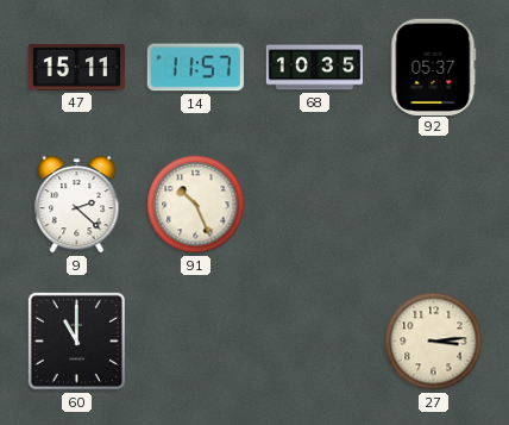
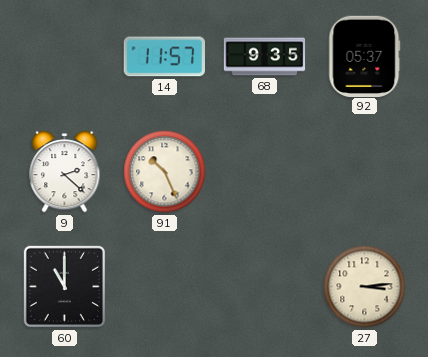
47: 15:11 -> none
68: 10:35 -> 9:35
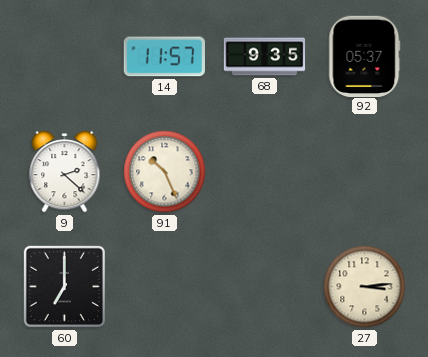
60: 11:00 -> 7:00
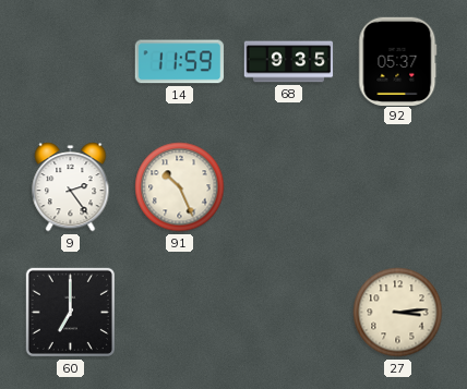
14: 11:57 -> 11:59
9: 2:22 -> 2:24
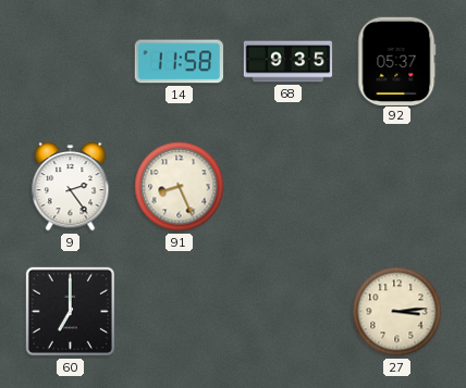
14: 11:59 -> 11:58
91: 10:26 -> 8:26
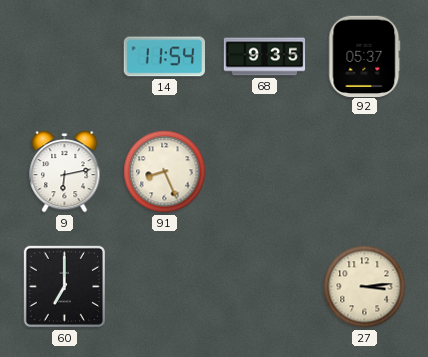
14: 11:58 -> 11:54
9: 2:24 -> 6:13
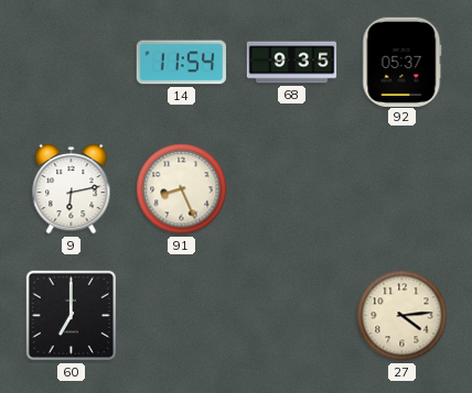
27: 3:14 -> 4:14
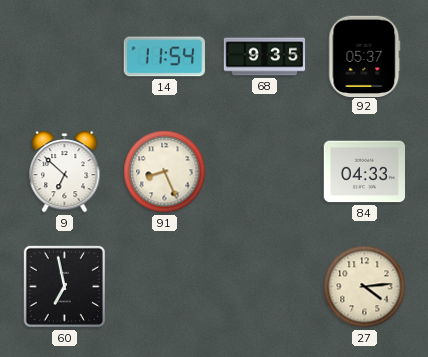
9: 6:13 -> 6:52
84: none -> 04:33
60: 7:00 -> 6:58
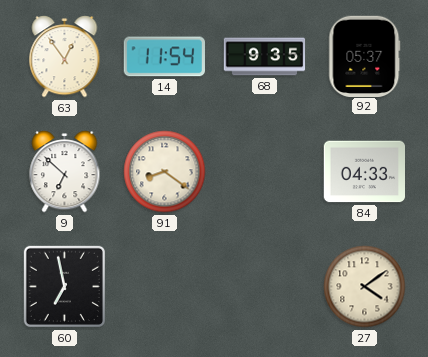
63: none -> 12:54
91: 8:26 -> 8:21
27: 4:14 -> 4:09
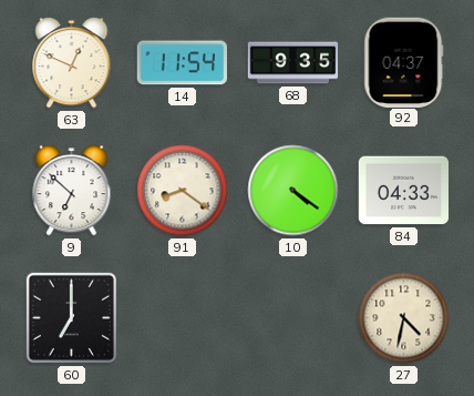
63: 12:54 -> 12:49
92: 05:37 -> 04:37
10: none -> 4:21
60: 6:58 -> 7:00
27: 4:09 -> 4:32
